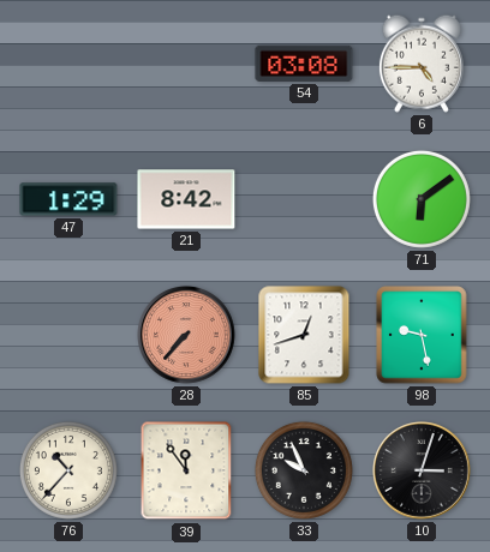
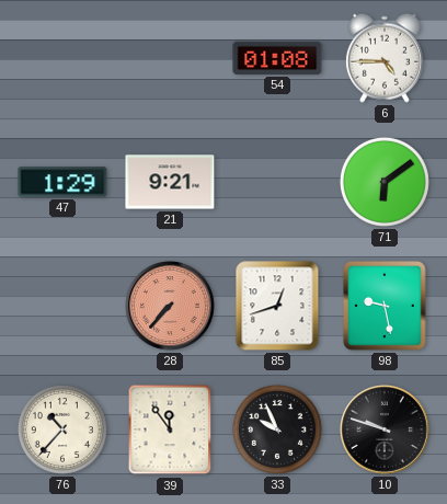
54: 03:08 -> 01:08
21: 8:42 -> 9:21
10: 3:03 -> 9:48
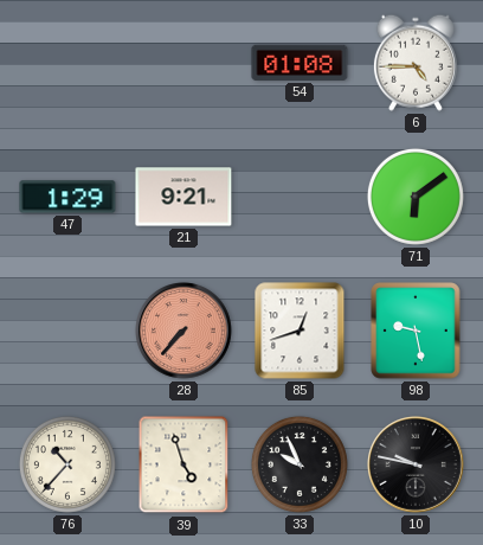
39: 11:54 -> 4:57
10: 9:48 -> 9:47
